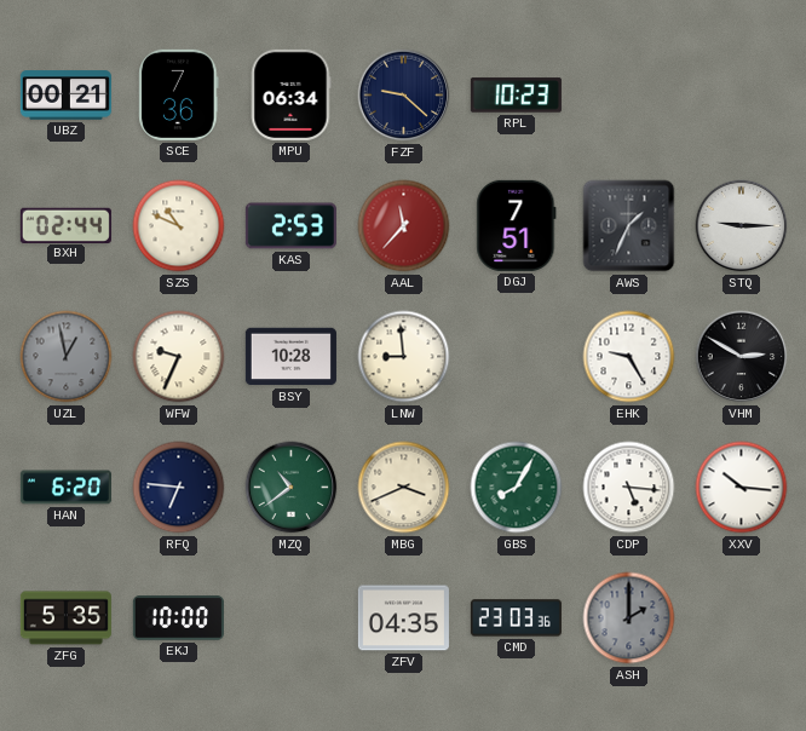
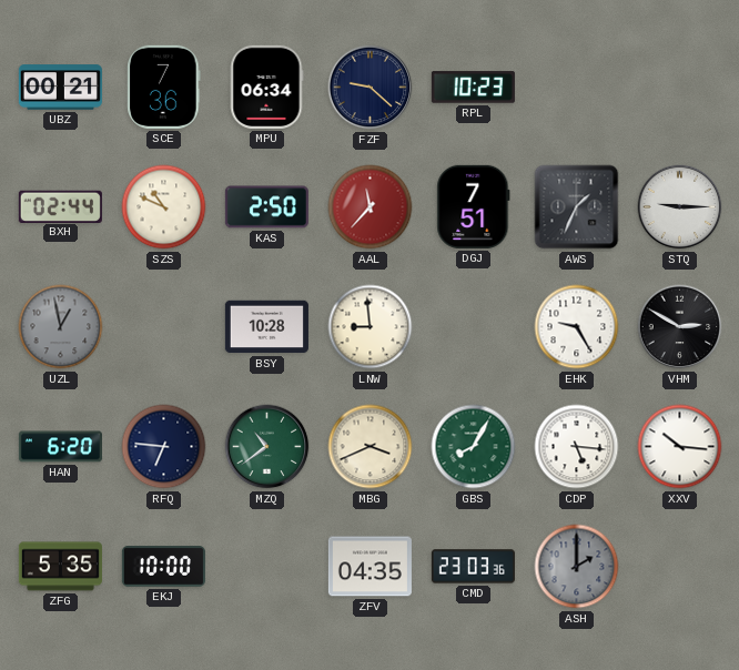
KAS: 2:53 -> 2:50
WFW: 9:34 -> none
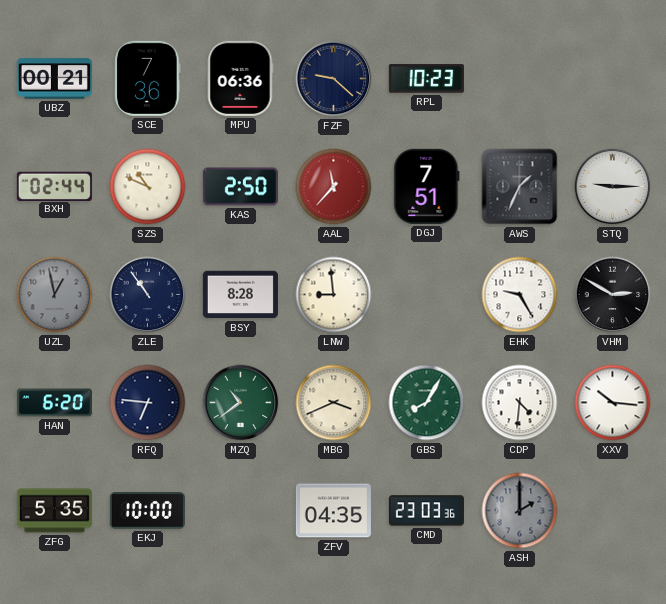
MPU: 06:34 -> 06:36
ZLE: none -> 10:54
BSY: 10:28 -> 8:28
CDP: 5:16 -> 4:31
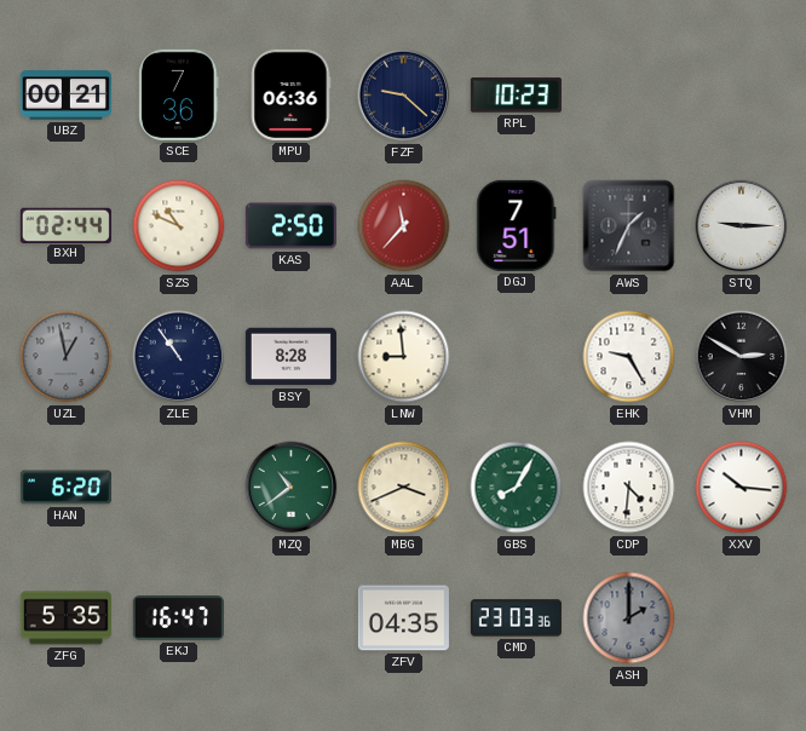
RFQ: 6:46 -> none
EKJ: 10:00 -> 16:47
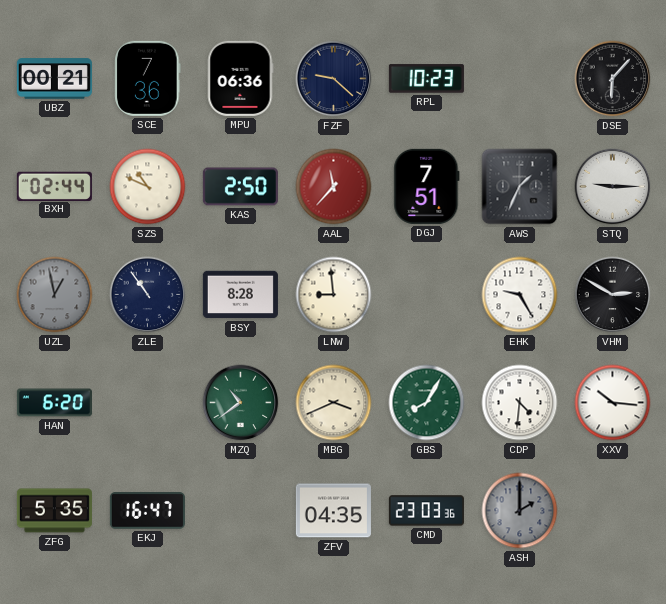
DSE: none -> 6:07
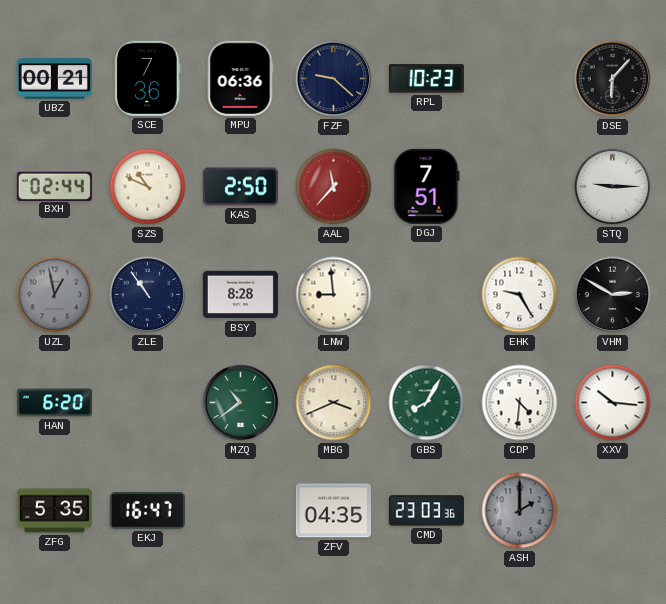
AWS: 1:34 -> none
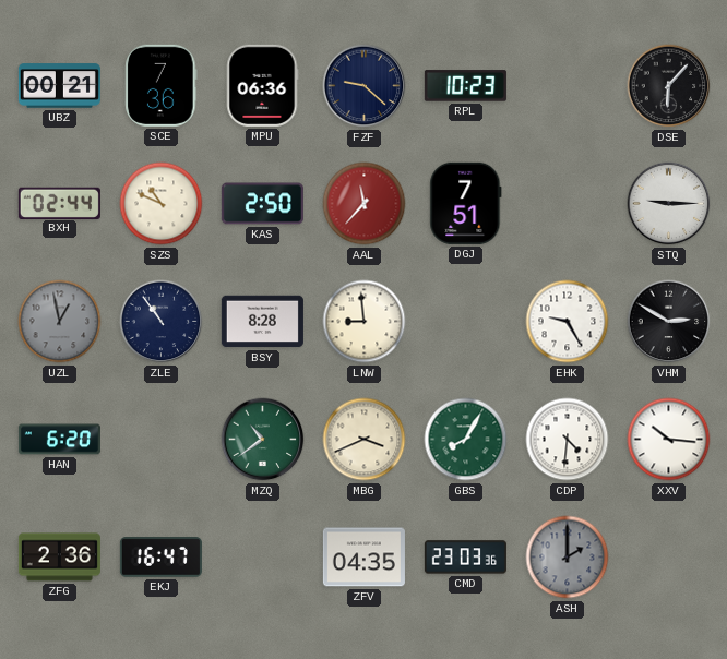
ZFG: 5:35 -> 2:36
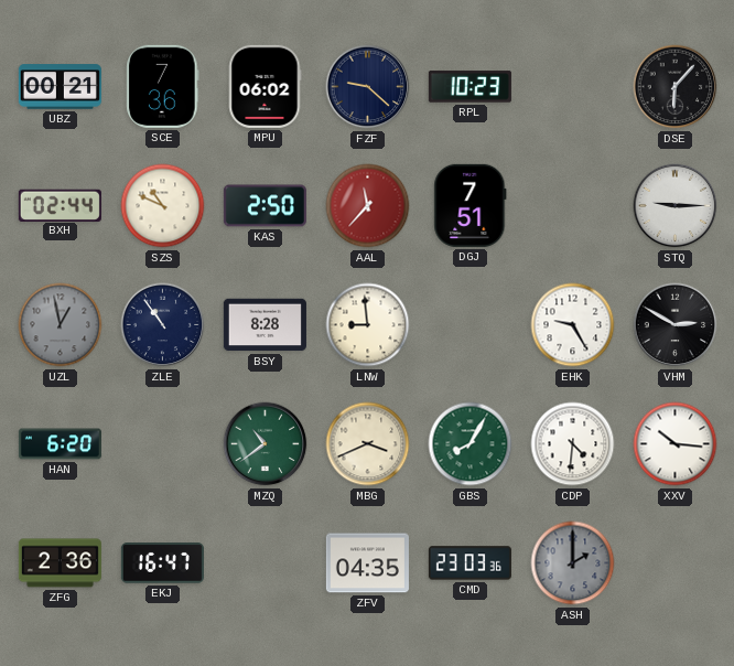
MPU: 06:36 -> 06:02
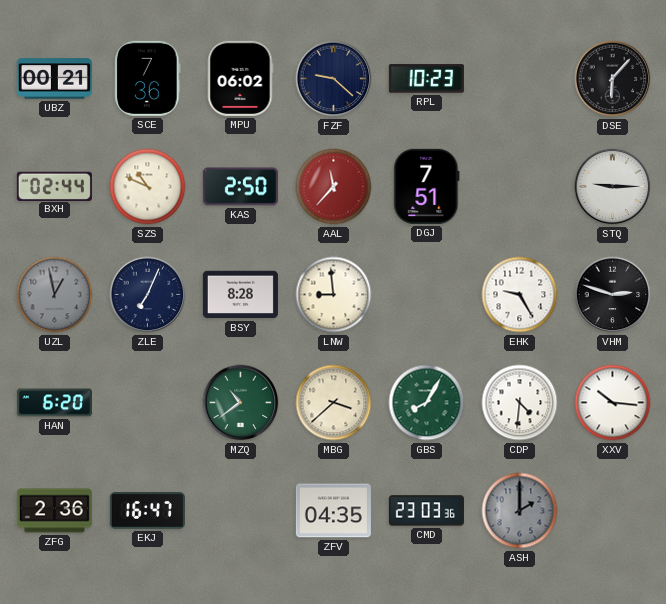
ZLE: 10:54 -> 7:04
VHM: 2:50 -> 2:48
MBG: 3:41 -> 3:38
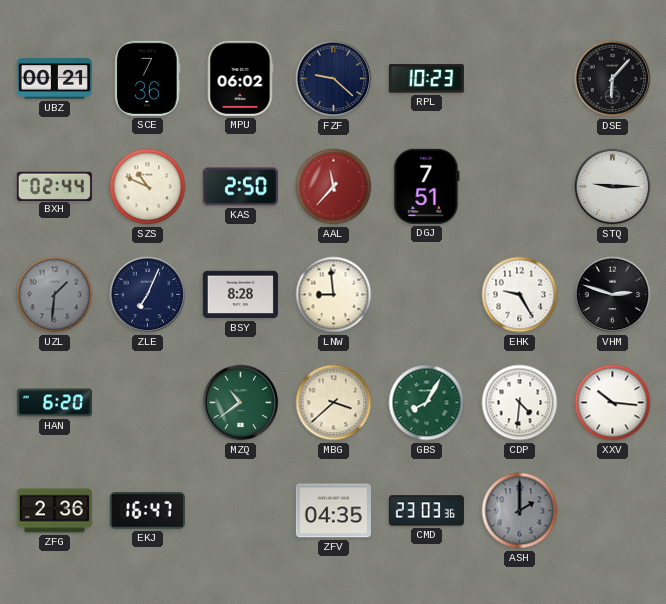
UZL: 12:58 -> 1:31
